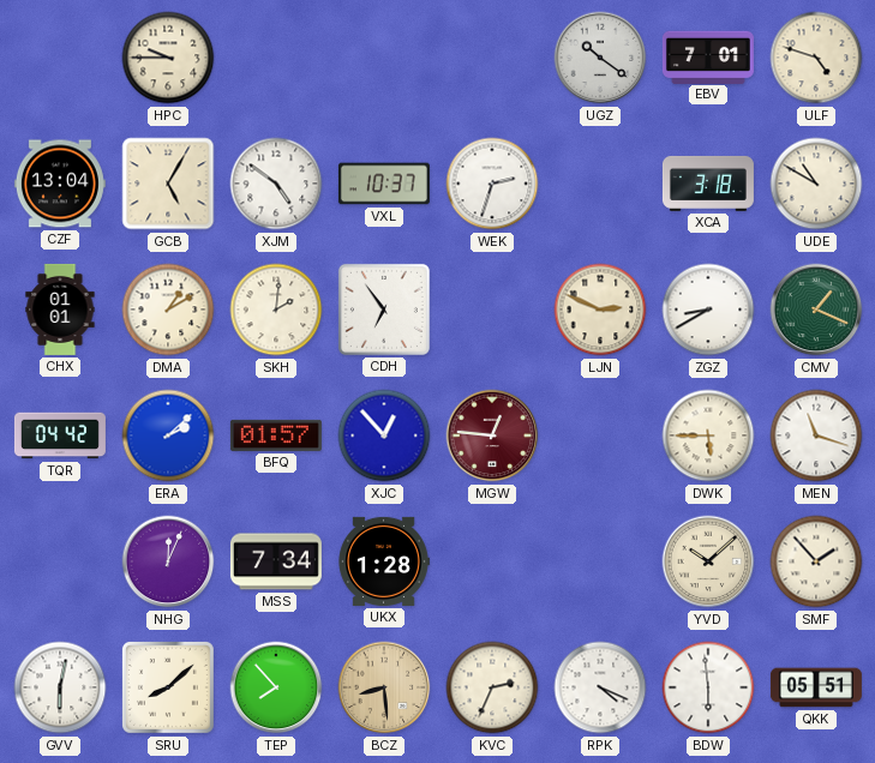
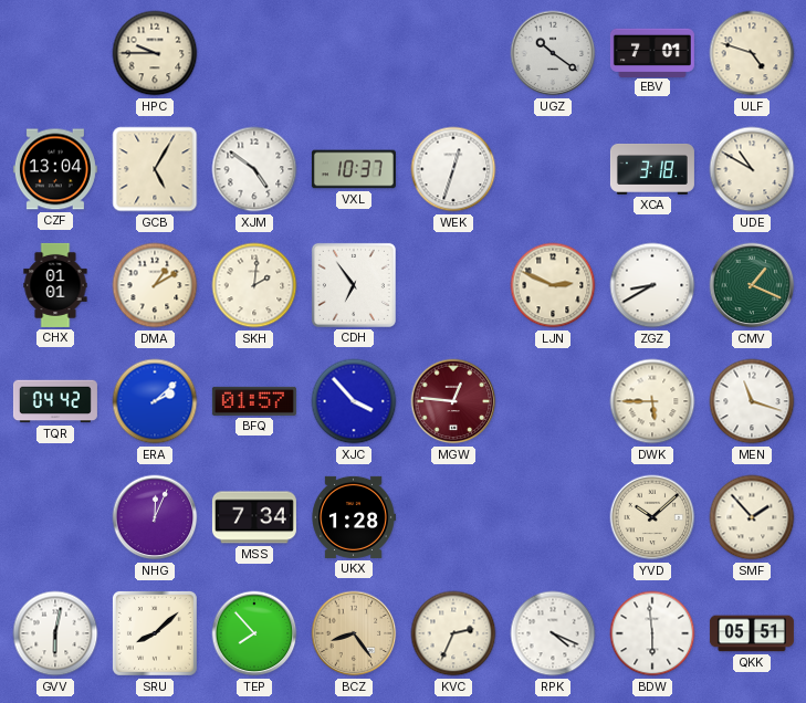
WEK: 2:33 -> 12:33
XJC: 12:53 -> 3:53
BCZ: 8:29 -> 8:24
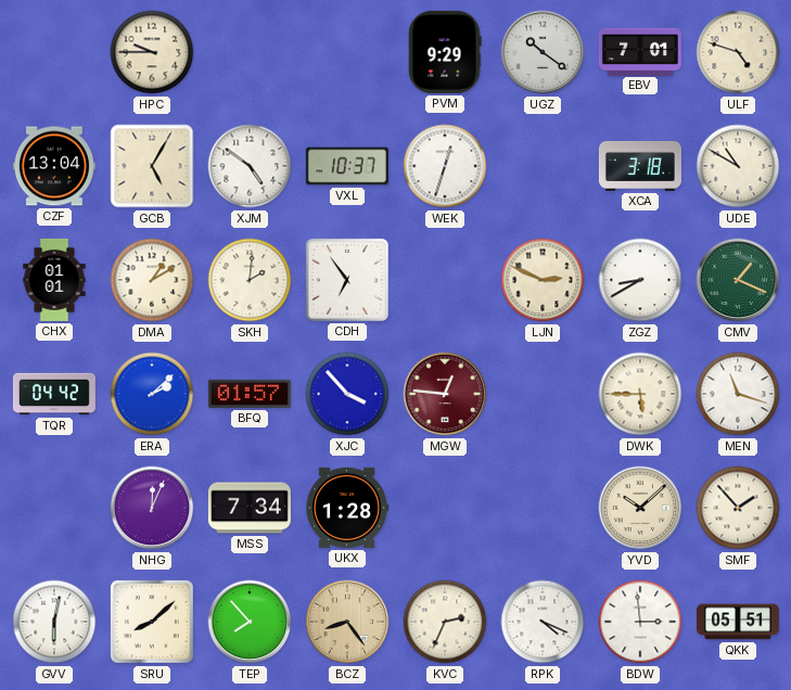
PVM: none -> 9:29
BDW: 5:59 -> 2:59
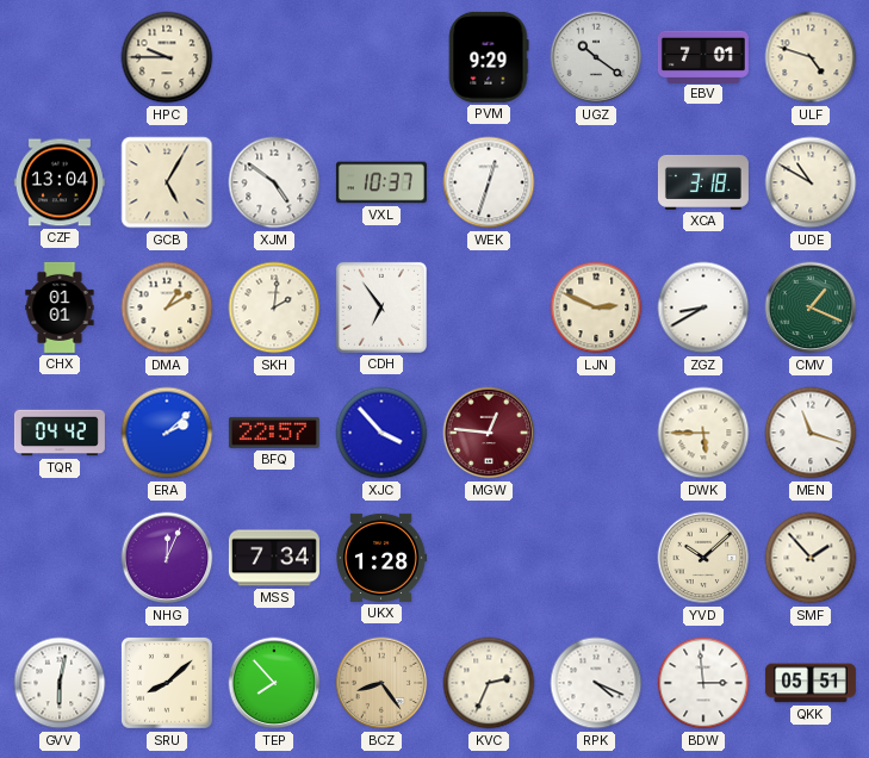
BFQ: 01:57 -> 22:57
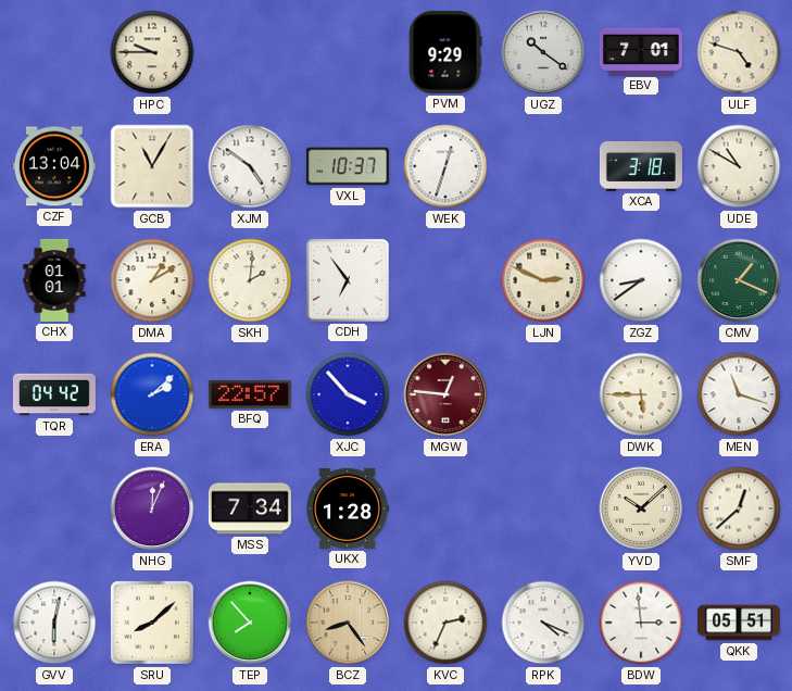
GCB: 5:05 -> 11:05
ZGZ: 8:40 -> 8:39
SMF: 1:53 -> 12:38
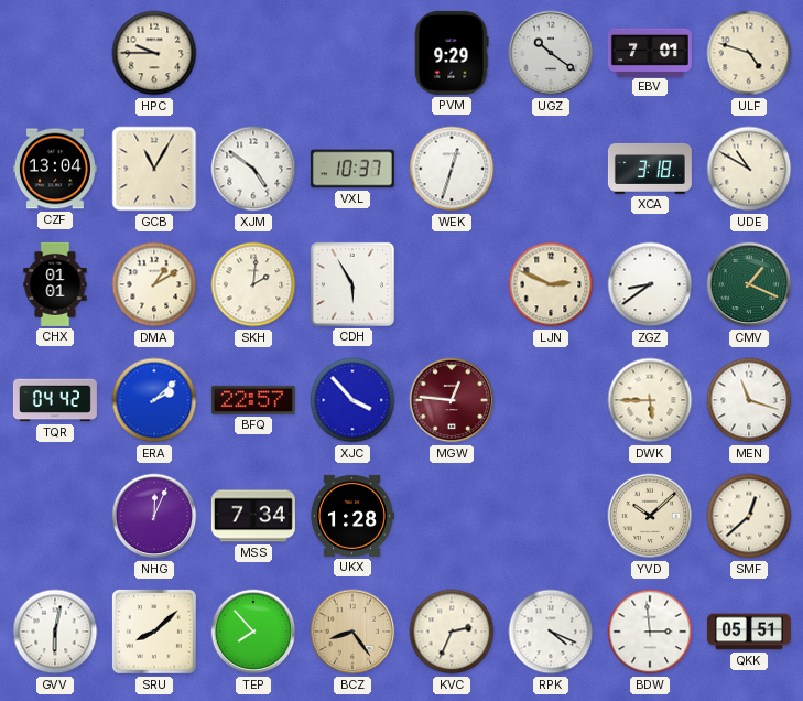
CDH: 6:54 -> 5:55
